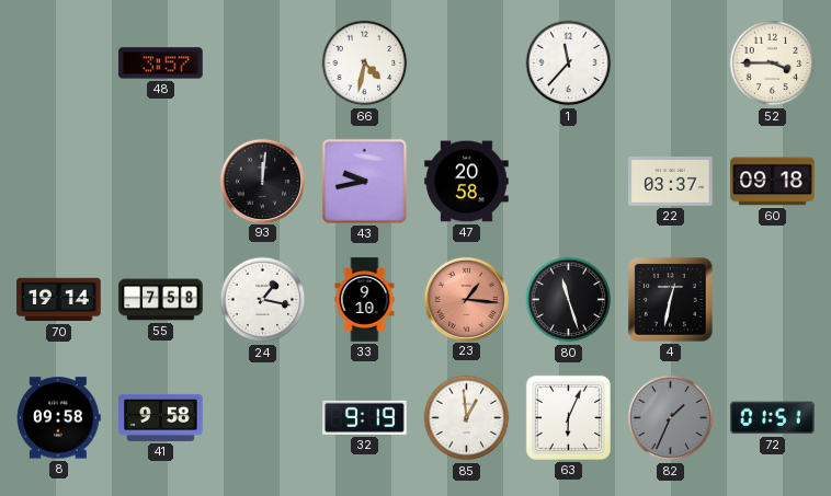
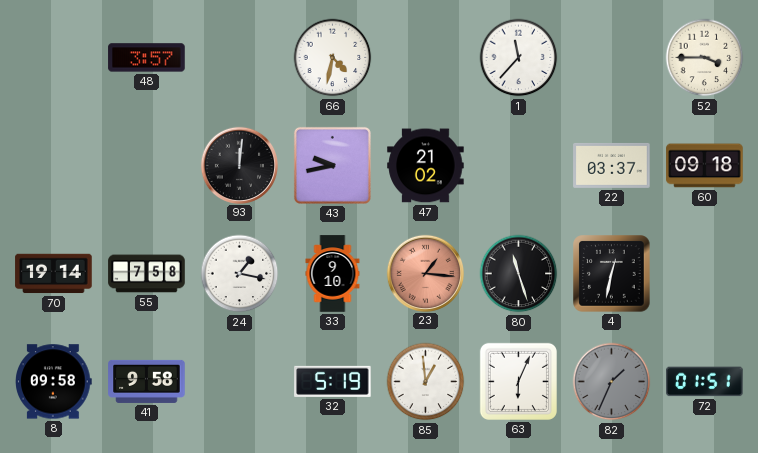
47: 20:58 -> 21:02
32: 9:19 -> 5:19
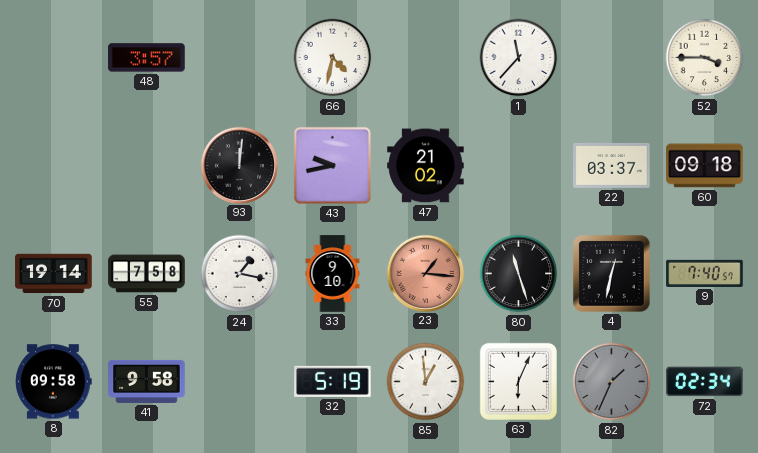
9: none -> 7:40
72: 01:51 -> 02:34
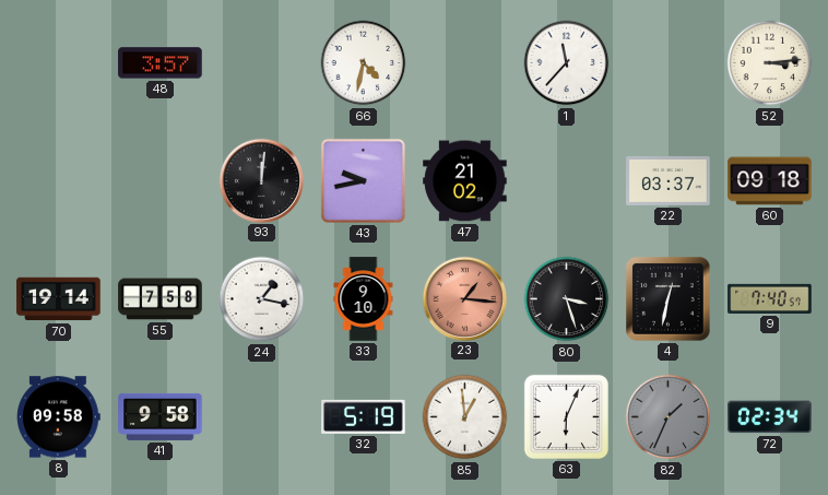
52: 3:45 -> 3:14
80: 11:27 -> 3:27
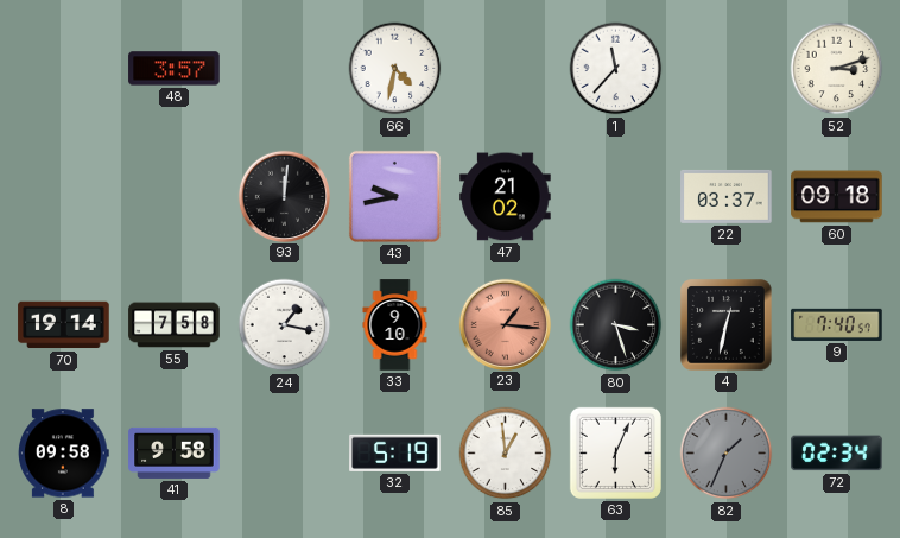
52: 3:14 -> 3:12
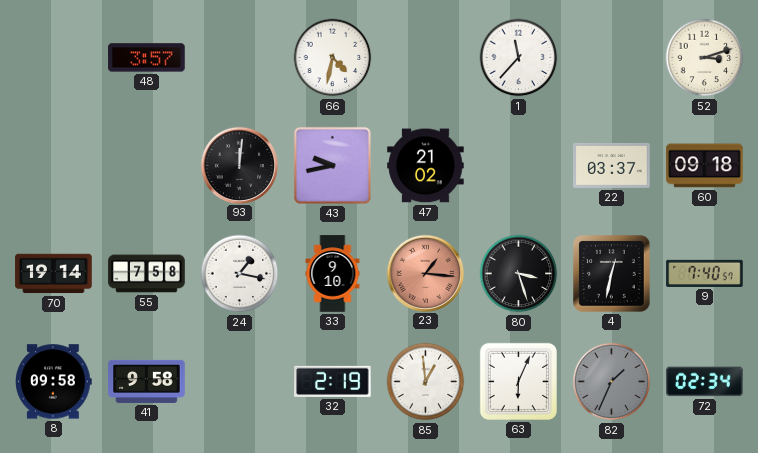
32: 5:19 -> 2:19
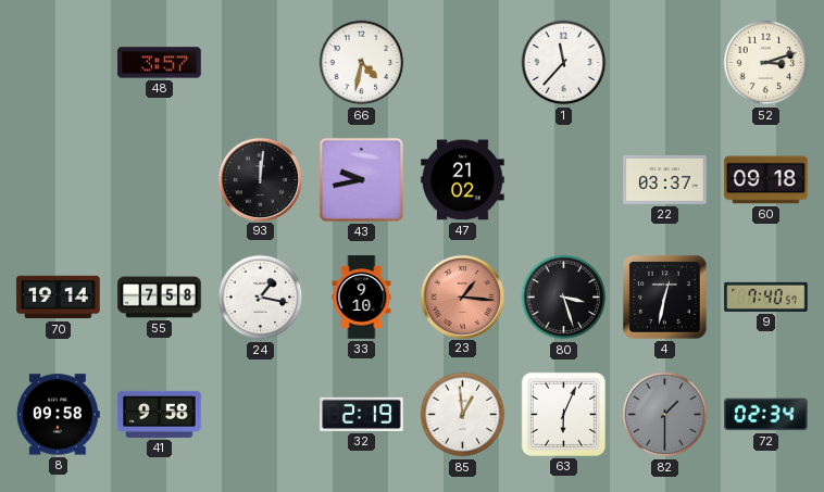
82: 1:34 -> 1:30
